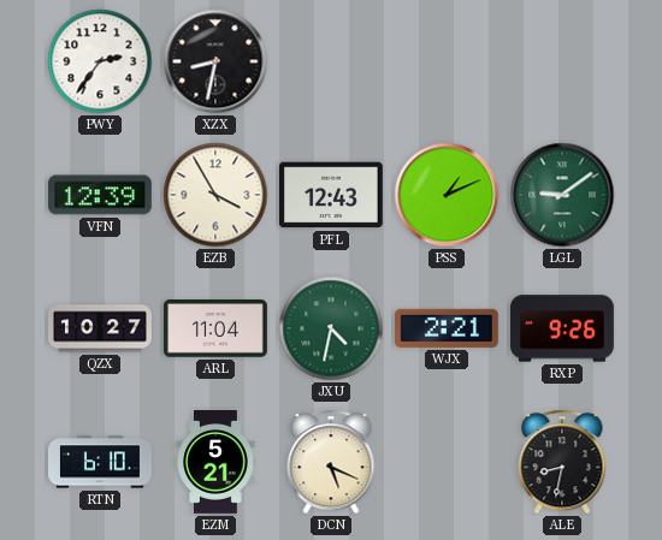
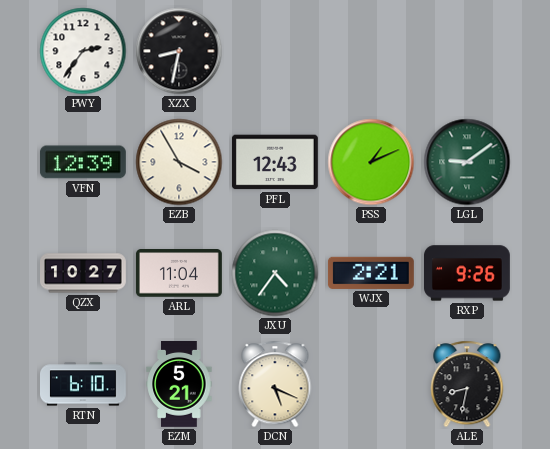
JXU: 4:32 -> 4:36
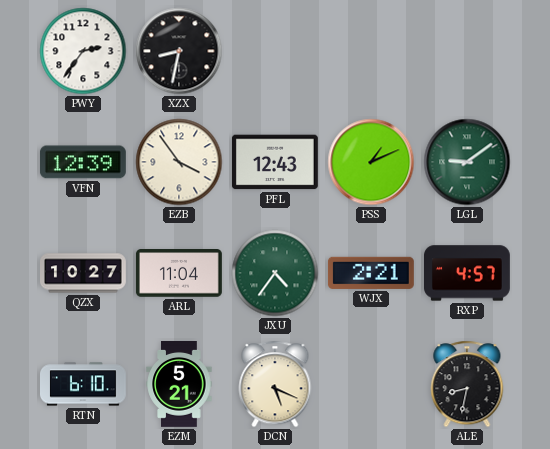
EZB: 3:55 -> 3:54
RXP: 9:26 -> 4:57
